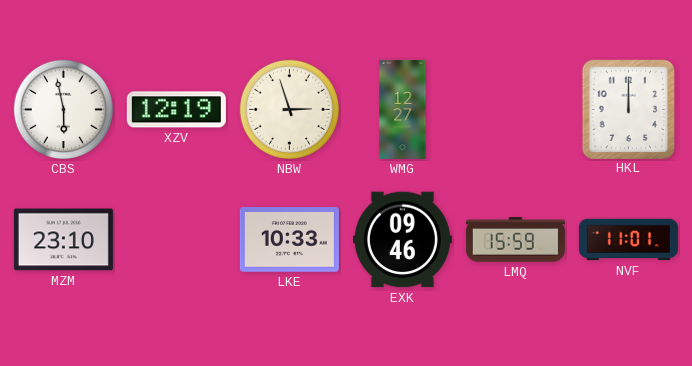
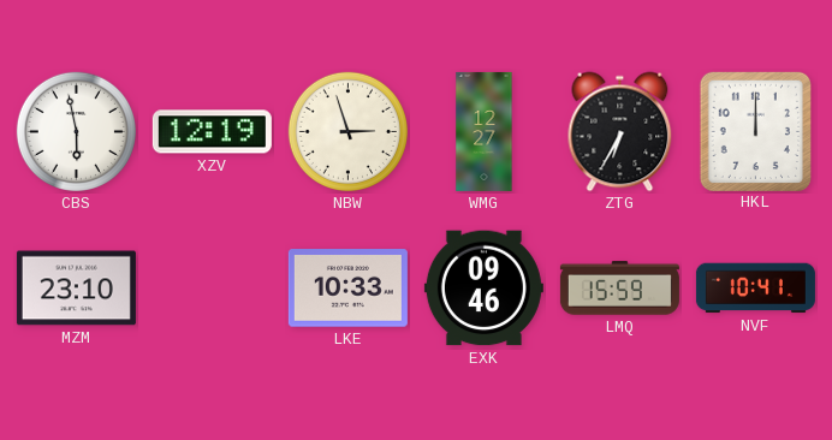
ZTG: none -> 6:35
NVF: 11:01 -> 10:41
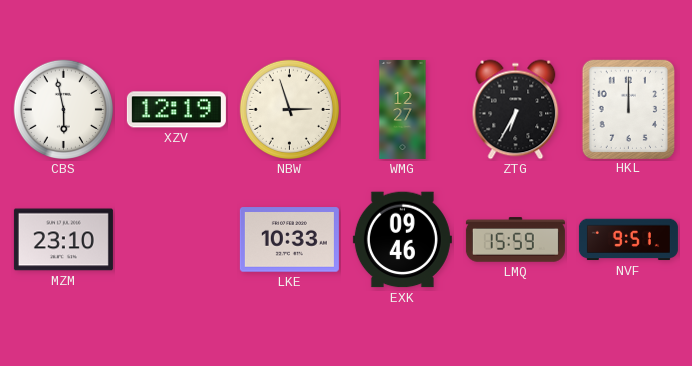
NVF: 10:41 -> 9:51
